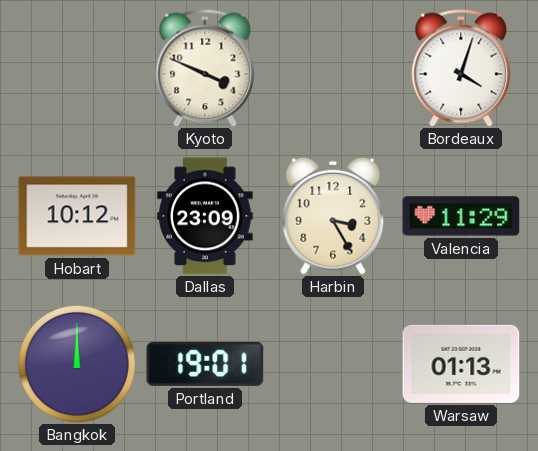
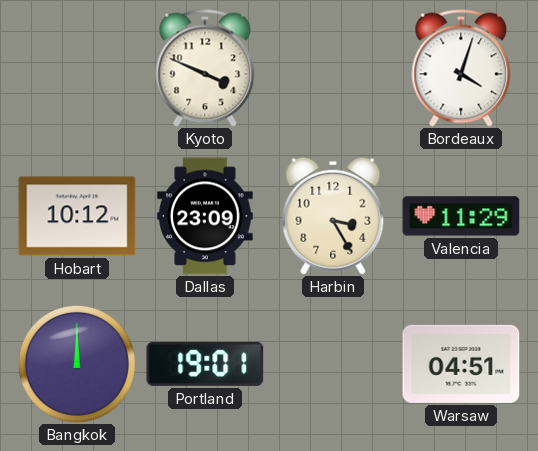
Warsaw: 01:13 -> 04:51
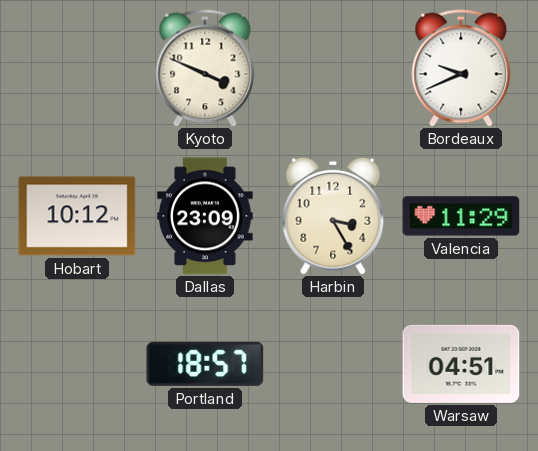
Bordeaux: 4:03 -> 9:41
Bangkok: 12:00 -> none
Portland: 19:01 -> 18:57
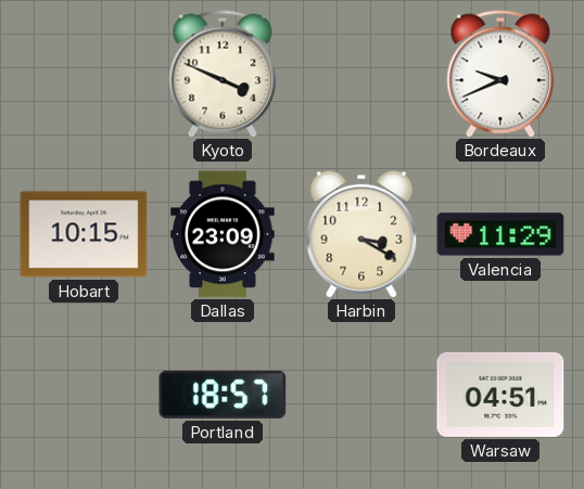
Hobart: 10:12 -> 10:15
Harbin: 3:25 -> 3:20
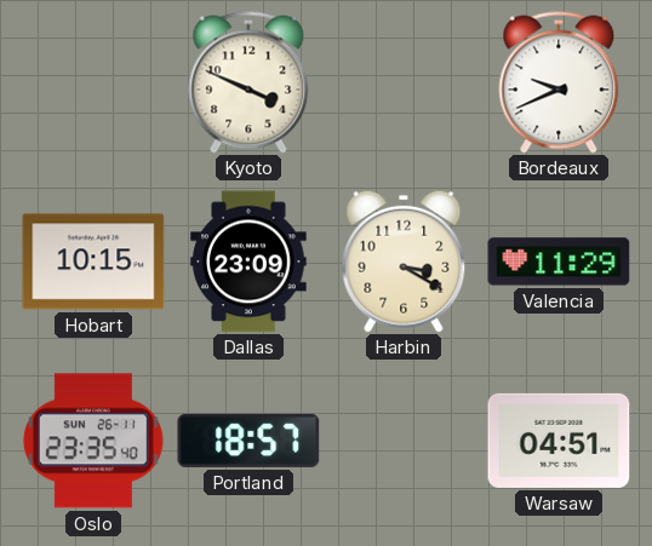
Oslo: none -> 23:35
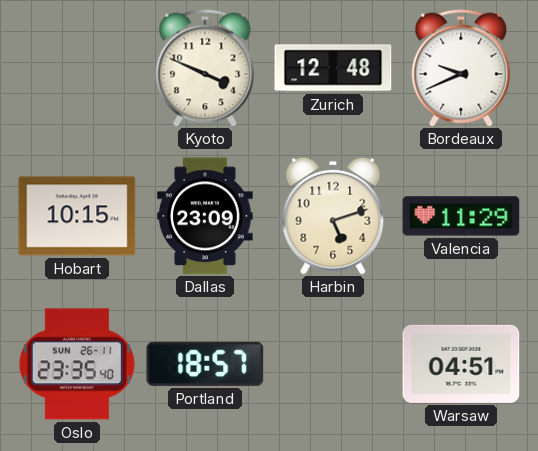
Zurich: none -> 12:48
Harbin: 3:20 -> 5:12
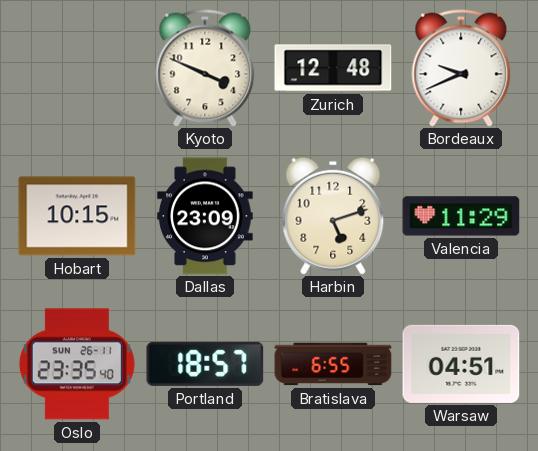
Bratislava: none -> 6:55
